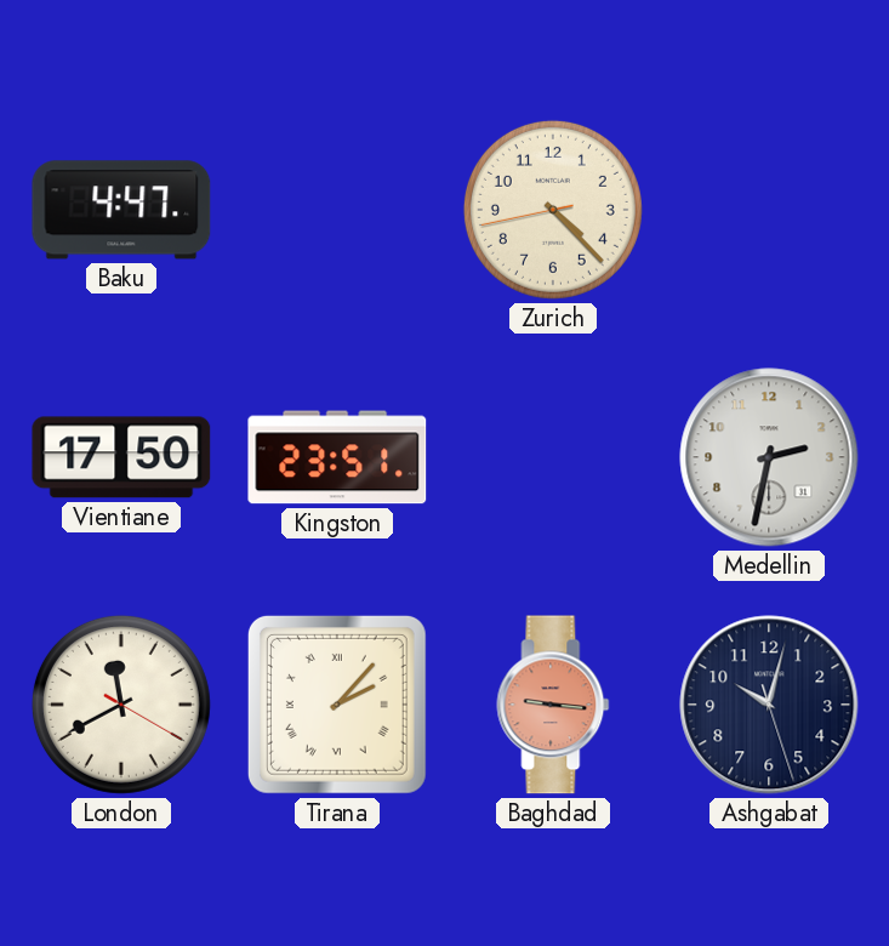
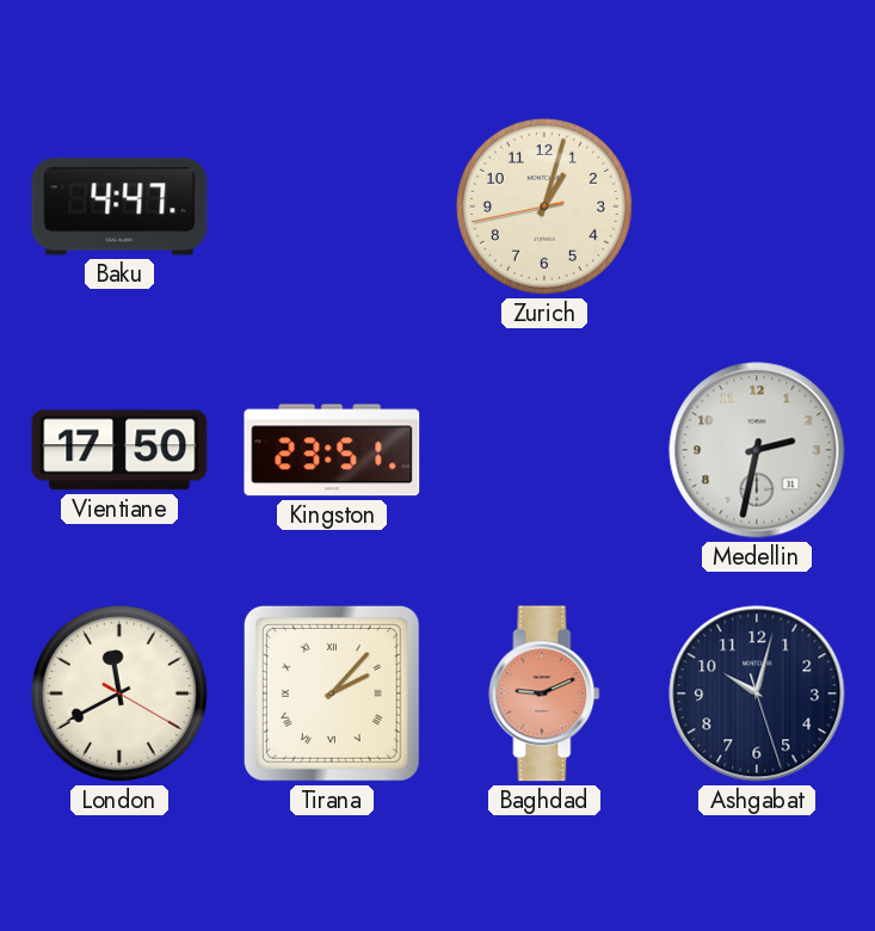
Zurich: 4:22 -> 1:02
Baghdad: 9:16 -> 9:11
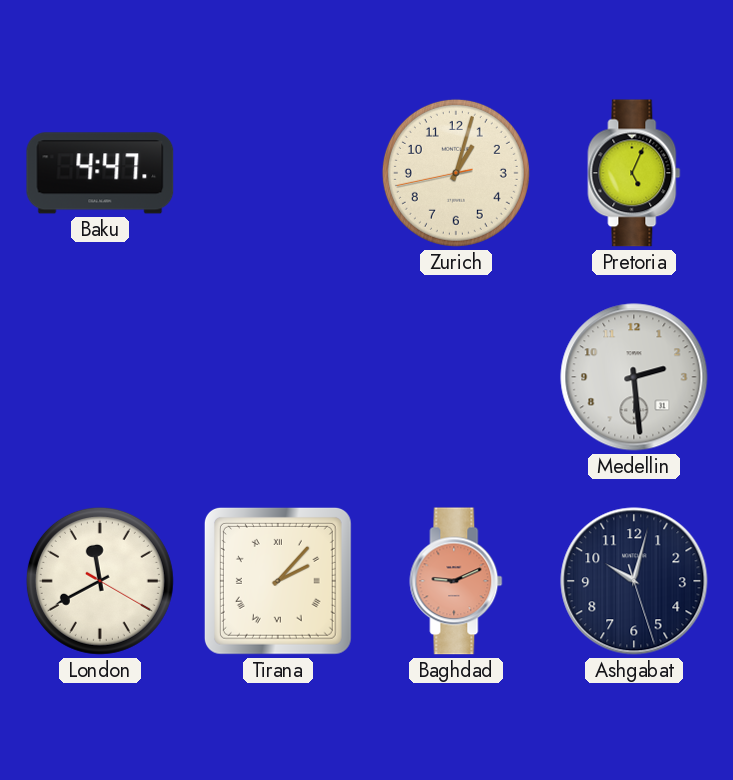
Pretoria: none -> 5:04
Vientiane: 17:50 -> none
Kingston: 23:51 -> none
Medellin: 2:32 -> 2:29
